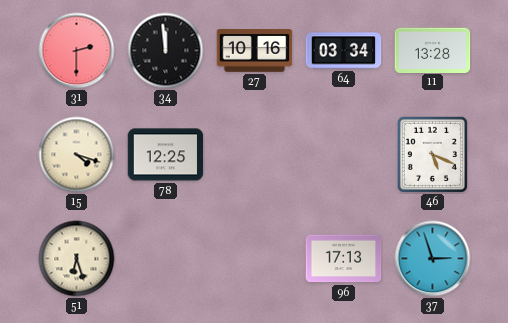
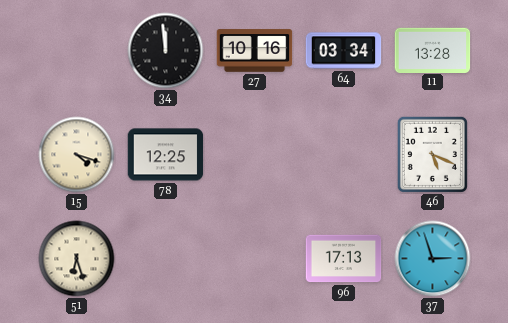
31: 2:30 -> none
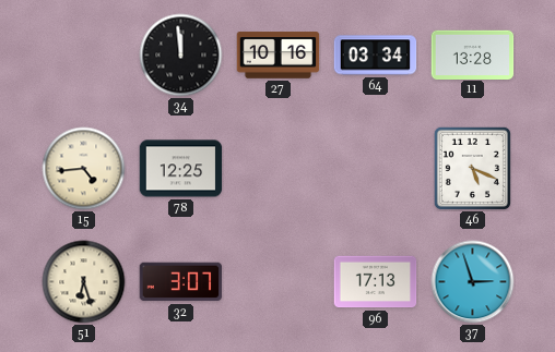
15: 4:18 -> 4:44
32: none -> 3:07
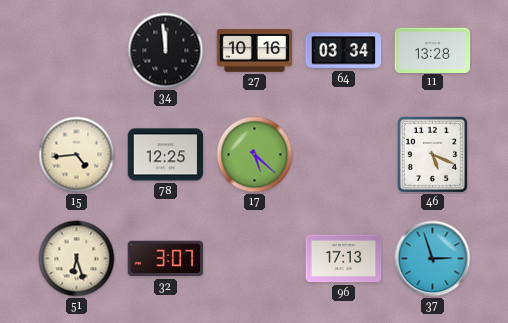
17: none -> 5:22
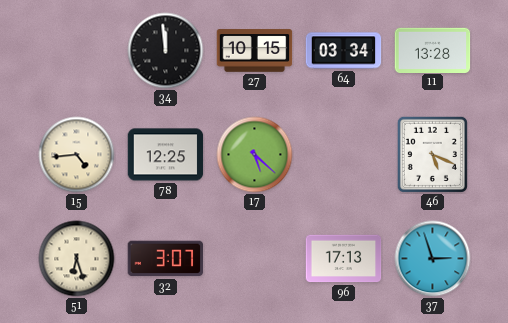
27: 10:16 -> 10:15
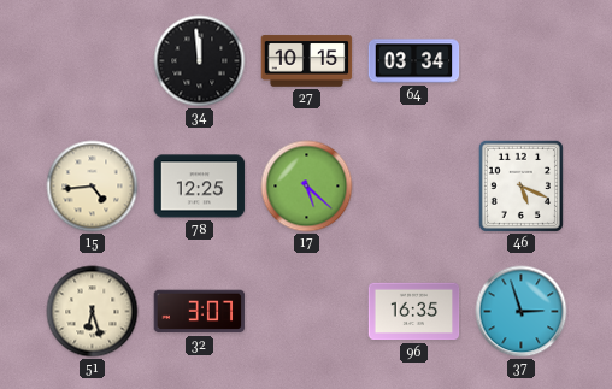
11: 13:28 -> none
96: 17:13 -> 16:35
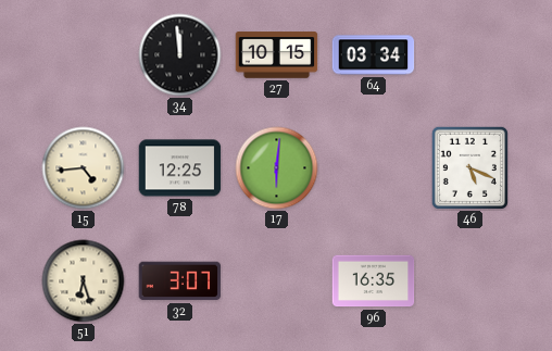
17: 5:22 -> 6:01
37: 2:57 -> none
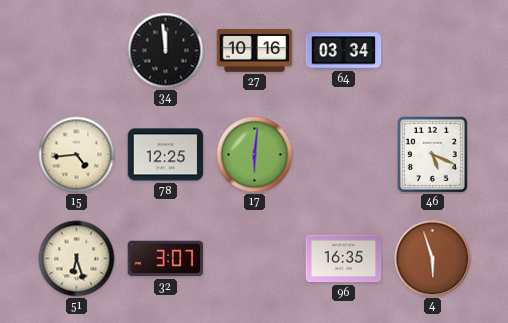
27: 10:15 -> 10:16
4: none -> 5:57
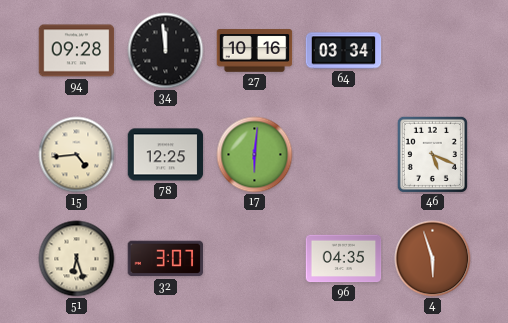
94: none -> 09:28
96: 16:35 -> 04:35
